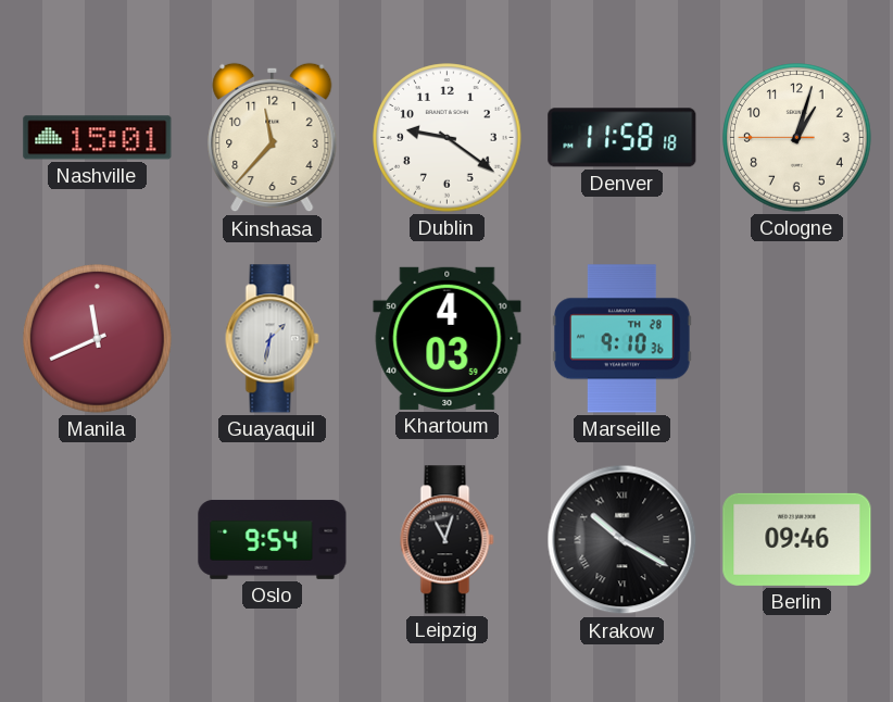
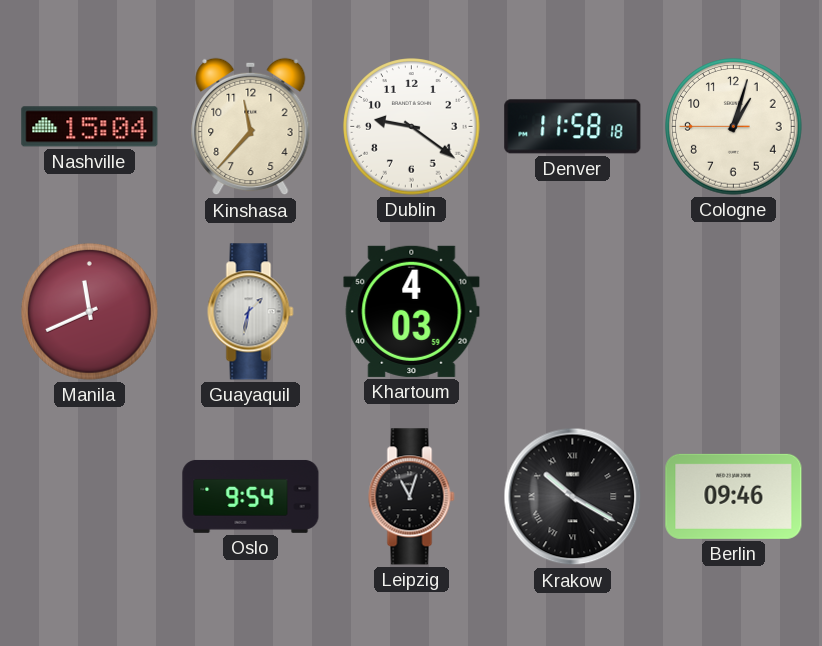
Nashville: 15:01 -> 15:04
Marseille: 9:10 -> none
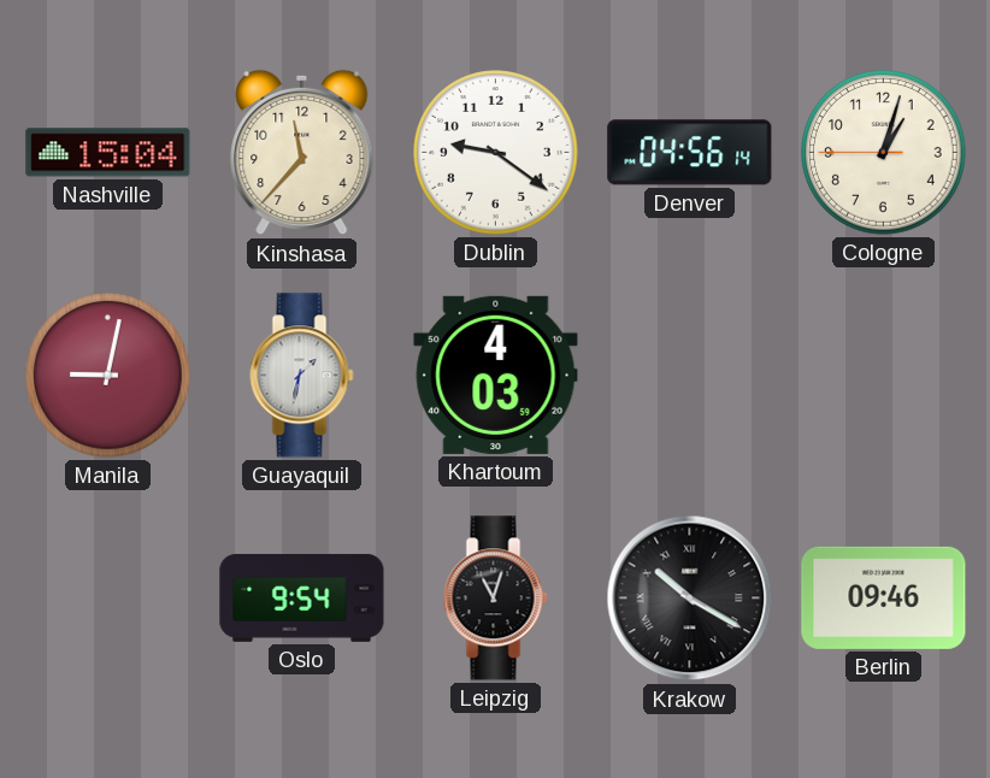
Denver: 11:58 -> 04:56
Manila: 11:41 -> 9:02
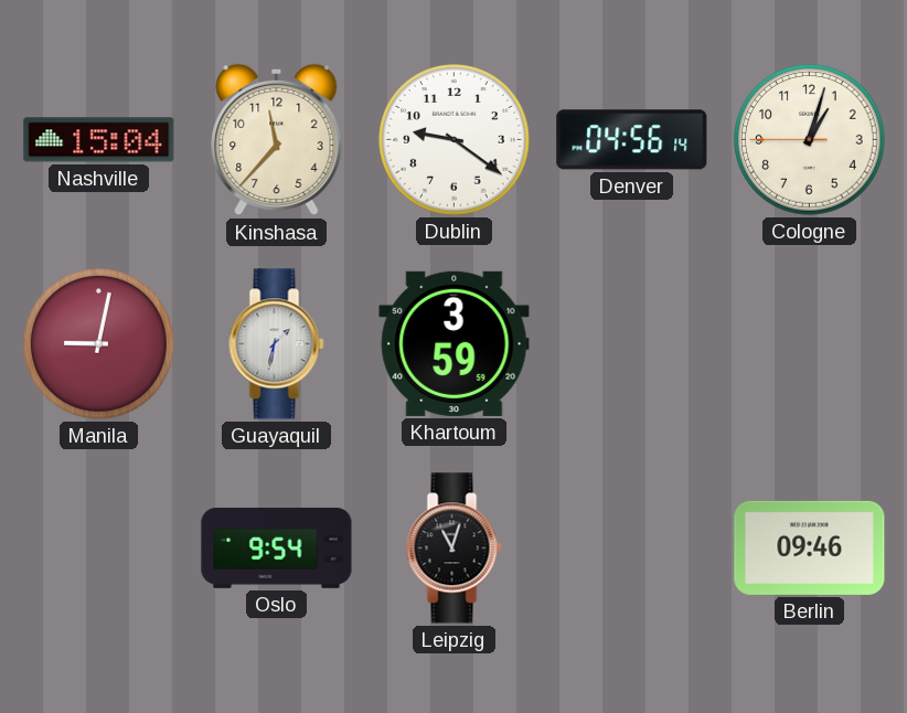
Khartoum: 4:03 -> 3:59
Krakow: 10:20 -> none
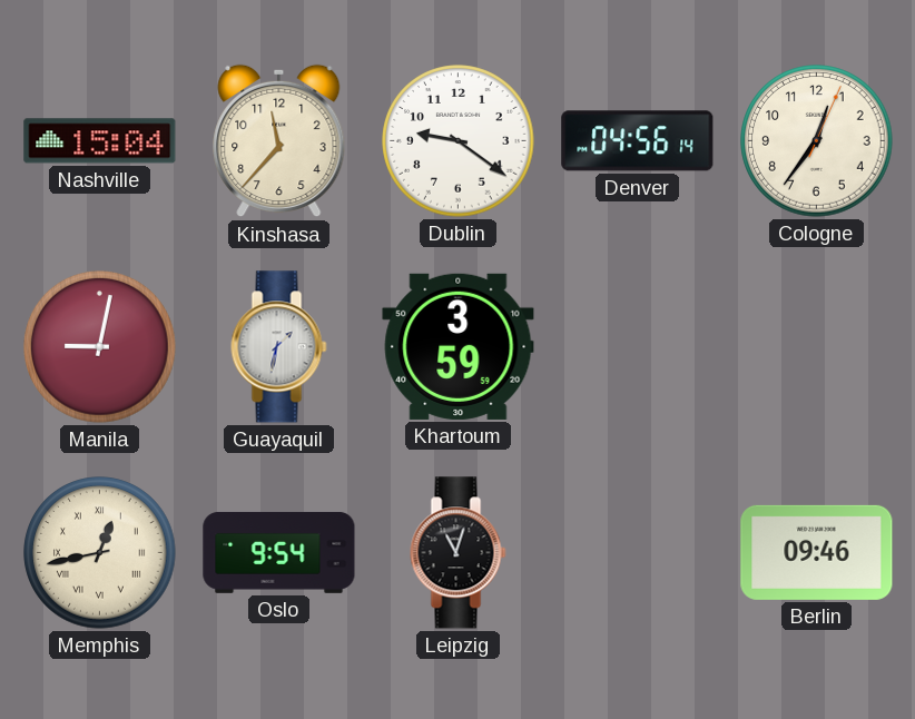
Cologne: 1:02 -> 12:36
Memphis: none -> 12:43
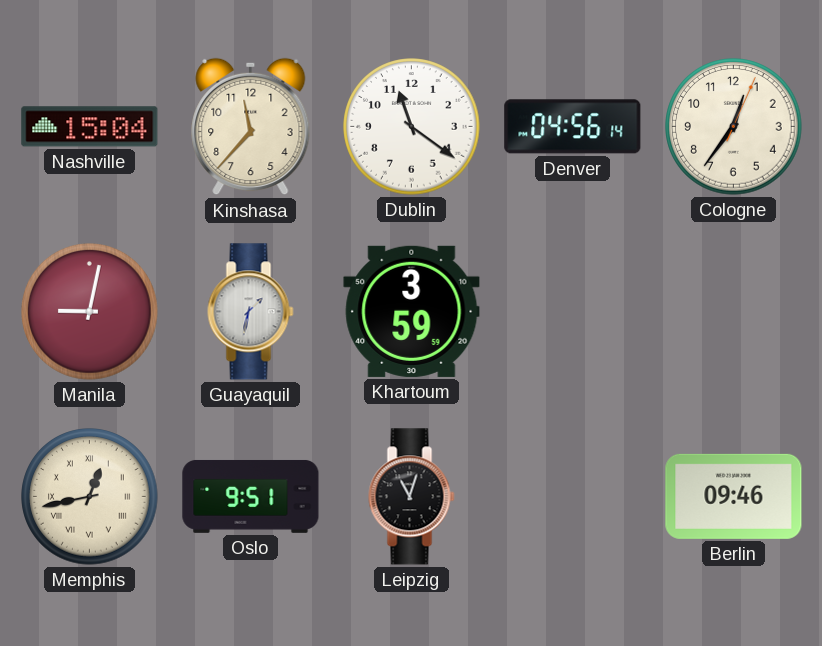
Dublin: 9:21 -> 11:21
Oslo: 9:54 -> 9:51
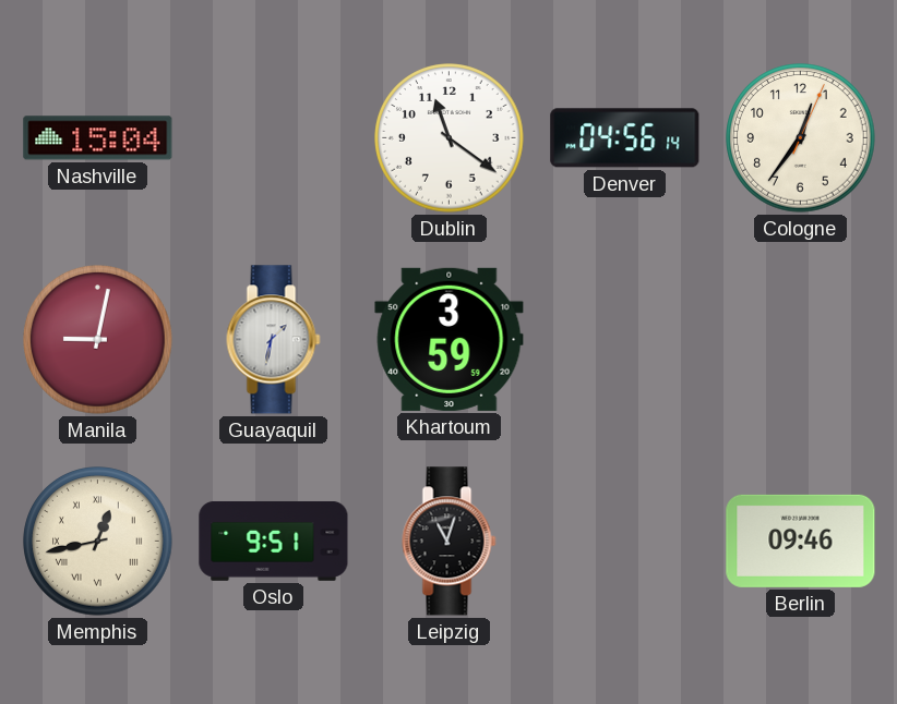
Kinshasa: 11:37 -> none
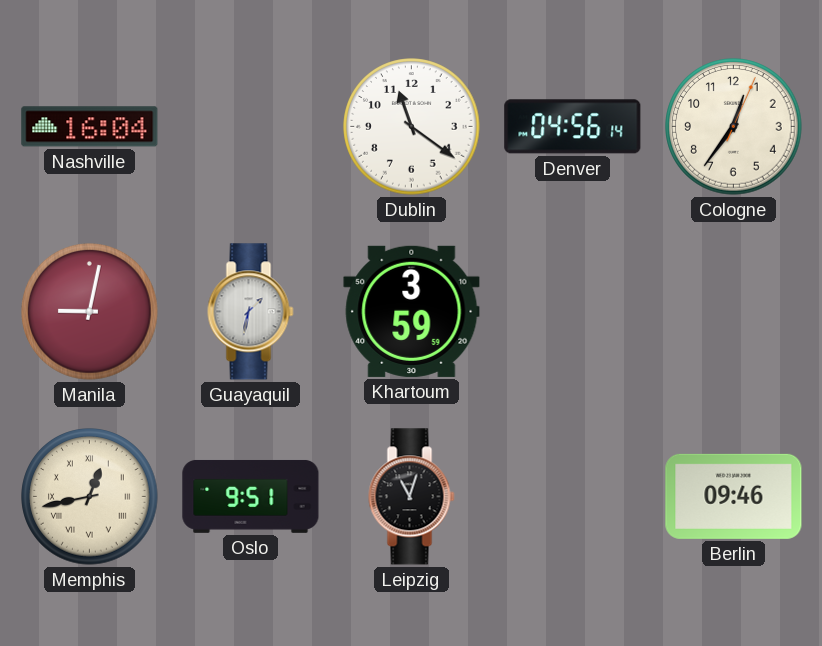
Nashville: 15:04 -> 16:04
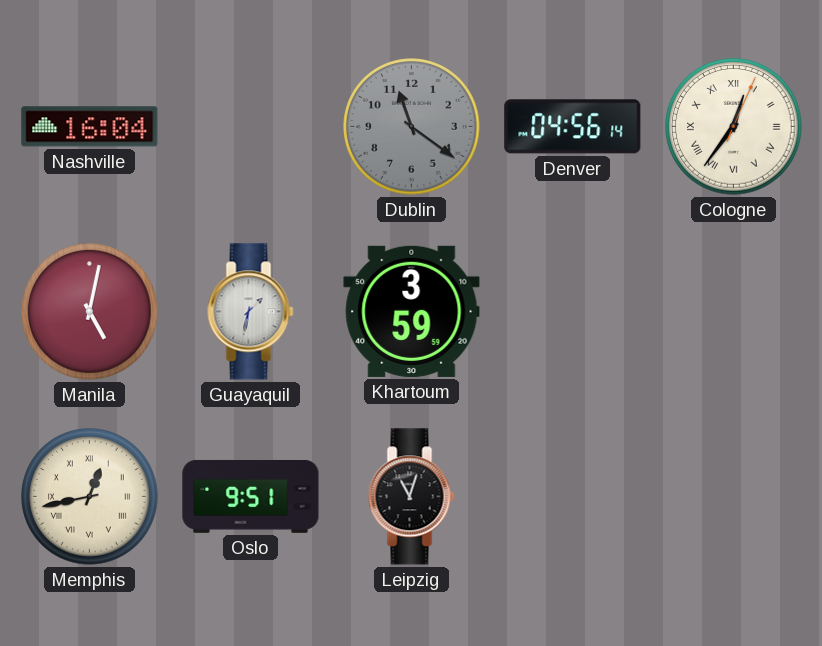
Dublin dial: white -> grey
Cologne numerals: Arabic -> Roman
Manila: 9:02 -> 5:02
Berlin: 09:46 -> none
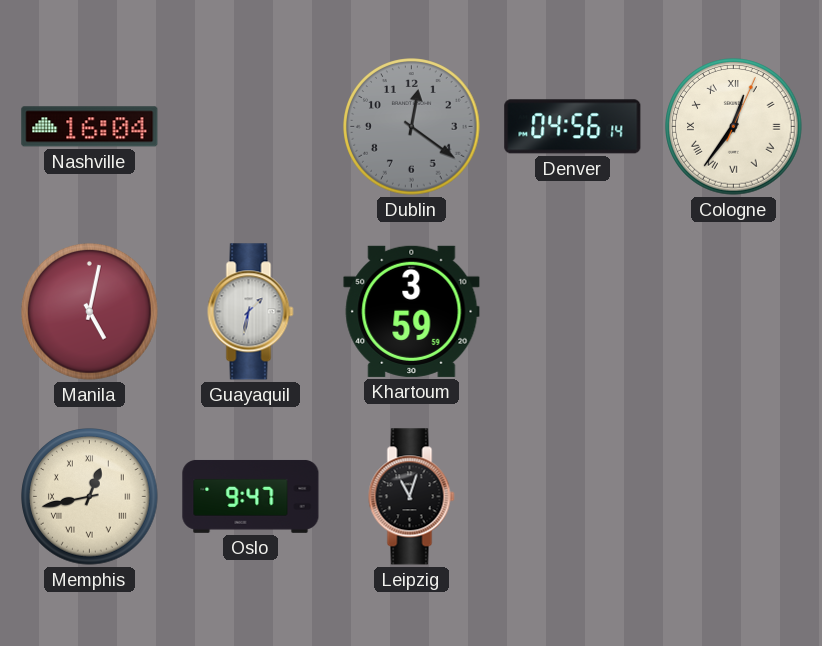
Dublin: 11:21 -> 12:21
Oslo: 9:51 -> 9:47
